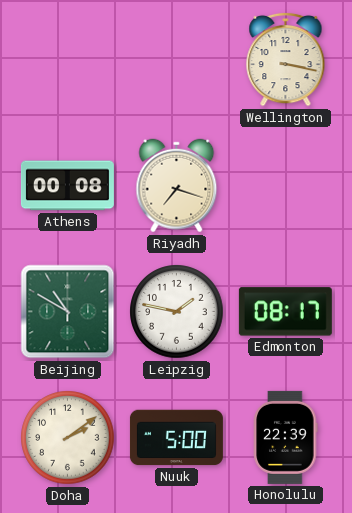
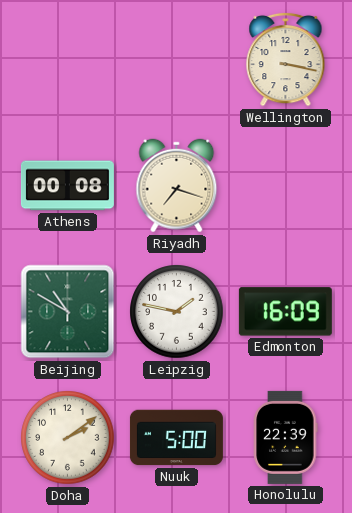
Edmonton: 08:17 -> 16:09
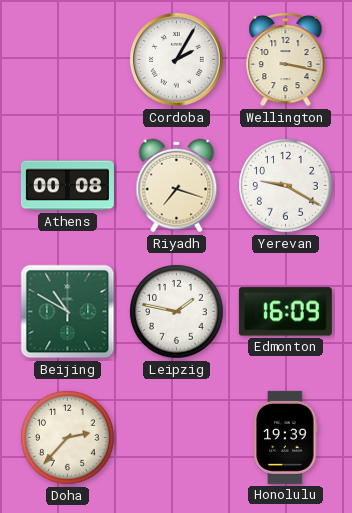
Cordoba: none -> 2:05
Yerevan: none -> 9:20
Doha: 2:09 -> 2:37
Nuuk: 5:00 -> none
Honolulu: 22:39 -> 19:39
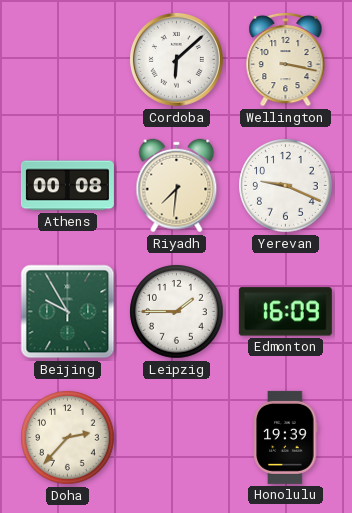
Cordoba: 2:05 -> 6:08
Riyadh: 7:18 -> 7:31
Yerevan: 9:20 -> 9:19
Beijing: 10:50 -> 9:55
Leipzig: 1:47 -> 1:45
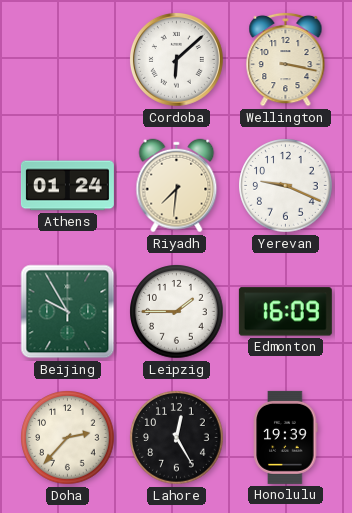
Athens: 00:08 -> 01:24
Lahore: none -> 12:25
